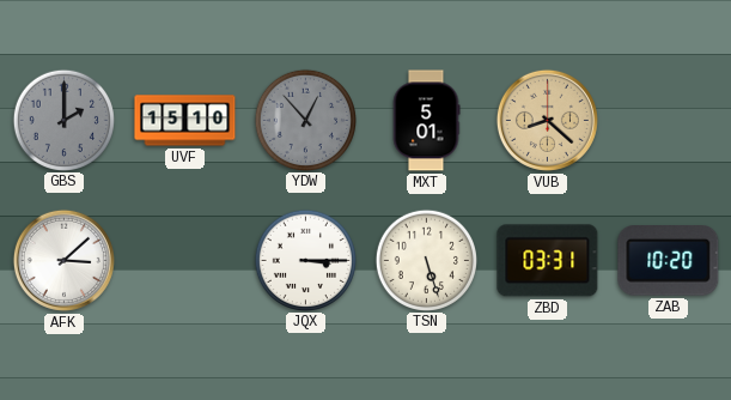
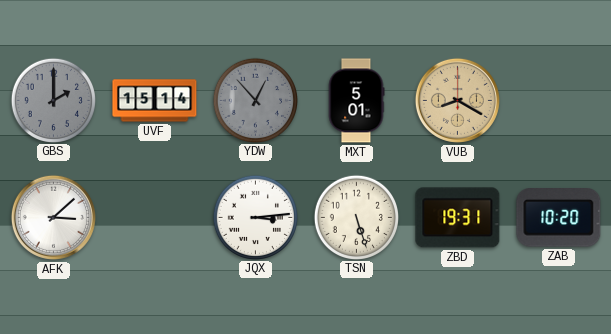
UVF: 15:10 -> 15:14
VUB: 8:22 -> 8:20
JQX: 3:15 -> 3:14
ZBD: 03:31 -> 19:31
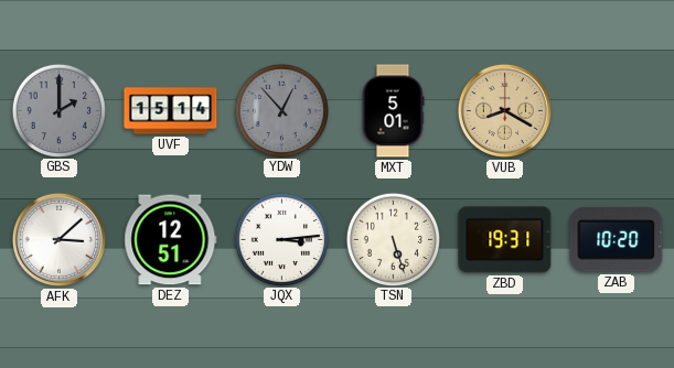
DEZ: none -> 12:51
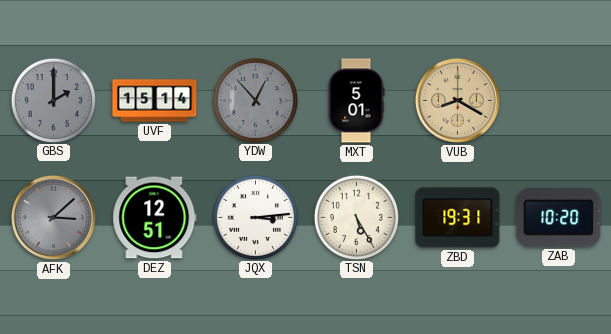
AFK dial: white -> grey
TSN: 5:27 -> 5:25
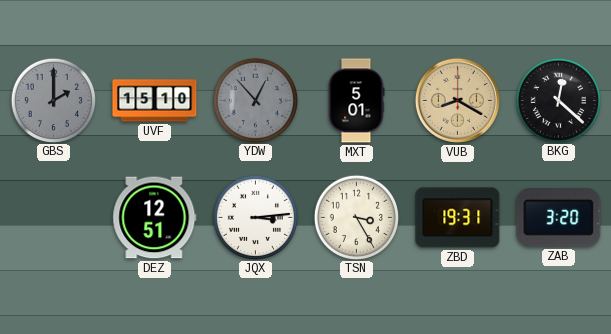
UVF: 15:14 -> 15:10
BKG: none -> 12:22
AFK: 3:08 -> none
TSN: 5:25 -> 3:25
ZAB: 10:20 -> 3:20
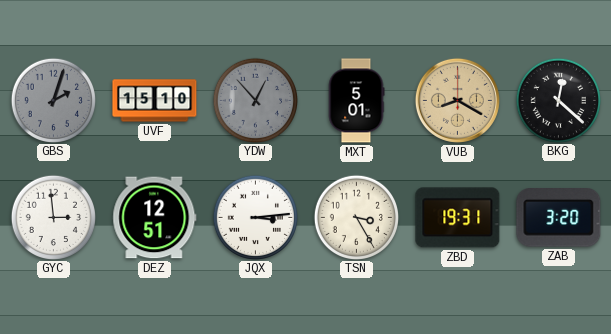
GBS: 2:00 -> 2:03
GYC: none -> 2:59
